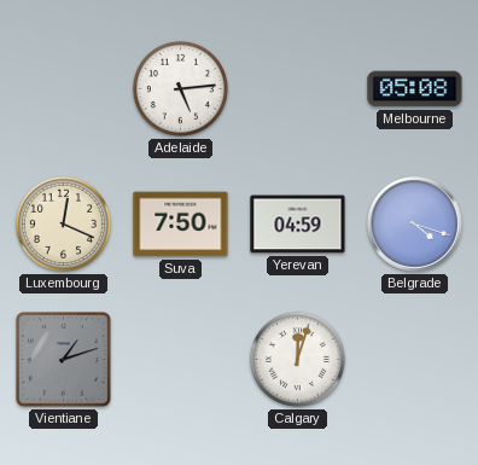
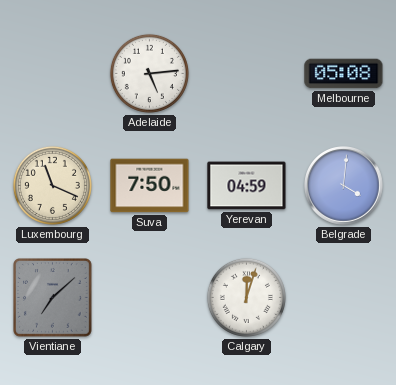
Luxembourg: 12:19 -> 11:19
Belgrade: 4:18 -> 4:01
Vientiane: 1:12 -> 7:08
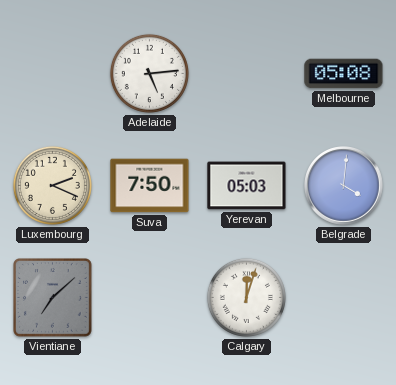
Luxembourg: 11:19 -> 2:19
Yerevan: 04:59 -> 05:03
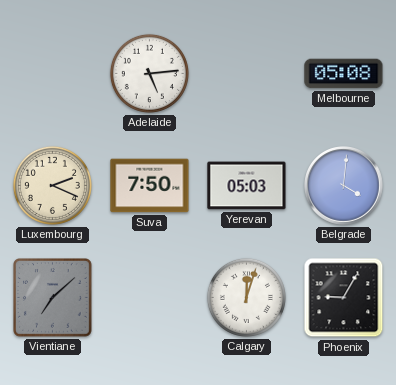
Phoenix: none -> 9:05
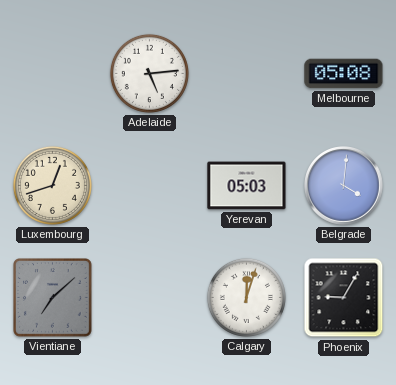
Luxembourg: 2:19 -> 12:42
Suva: 7:50 -> none
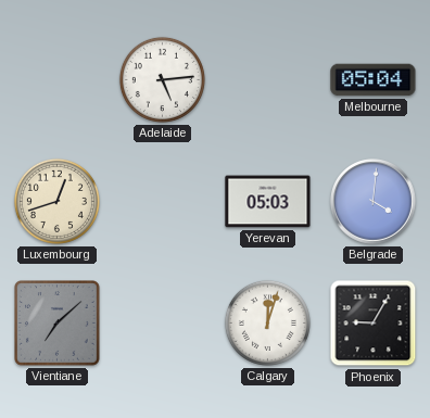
Melbourne: 05:08 -> 05:04
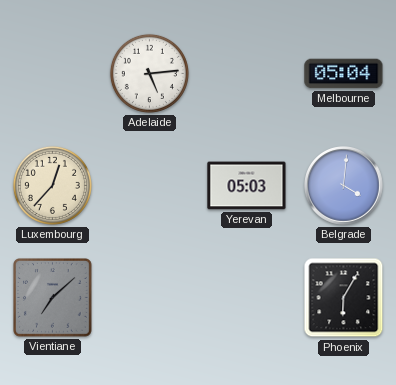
Luxembourg: 12:42 -> 12:37
Calgary: 12:03 -> none
Phoenix: 9:05 -> 6:05
